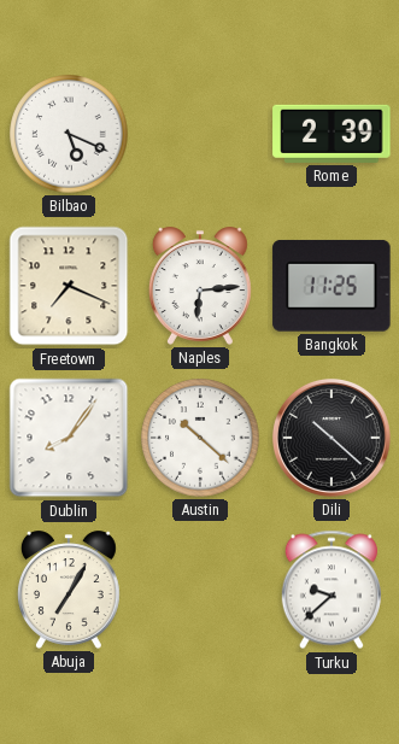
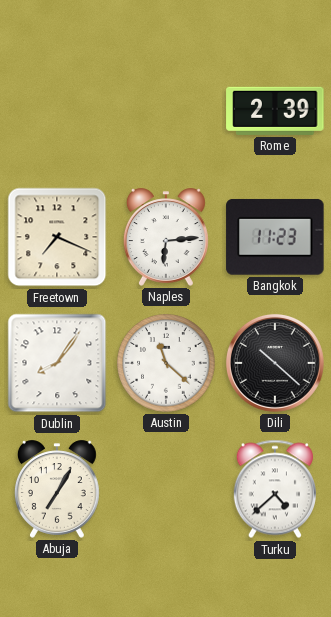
Bilbao: 5:19 -> none
Bangkok: 11:25 -> 11:23
Austin: 10:22 -> 11:22
Turku: 9:38 -> 4:38
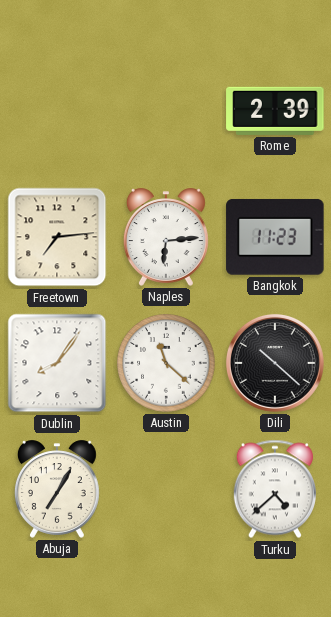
Freetown: 7:19 -> 7:14
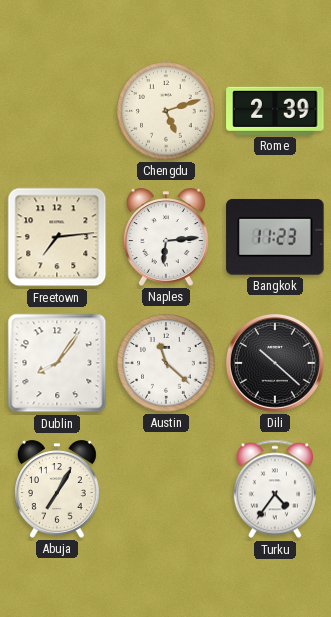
Chengdu: none -> 5:12
Turku: 4:38 -> 4:36
